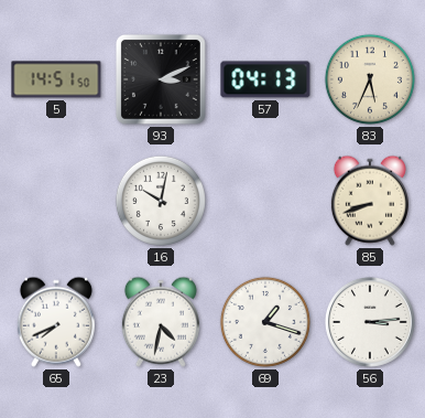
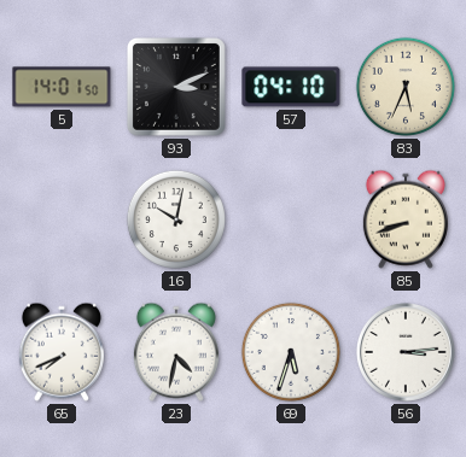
5: 14:51 -> 14:01
57: 04:13 -> 04:10
69: 1:18 -> 5:33
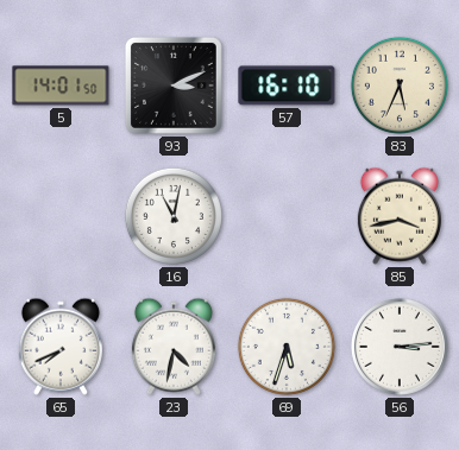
57: 04:10 -> 16:10
16: 10:02 -> 11:02
85: 8:42 -> 3:43
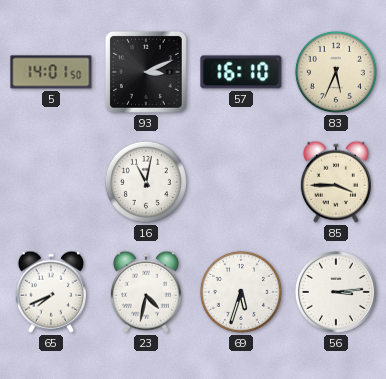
85: 3:43 -> 3:45
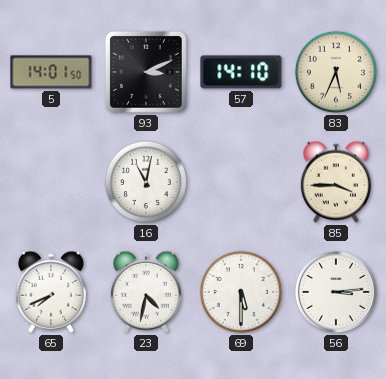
57: 16:10 -> 14:10
69: 5:33 -> 5:30
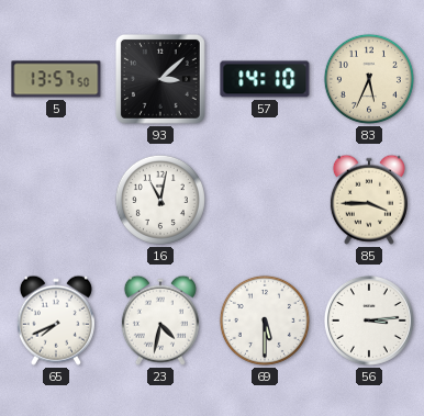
5: 14:01 -> 13:57
93: 3:11 -> 3:08
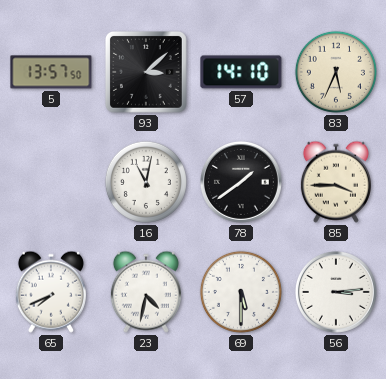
78: none -> 1:39
